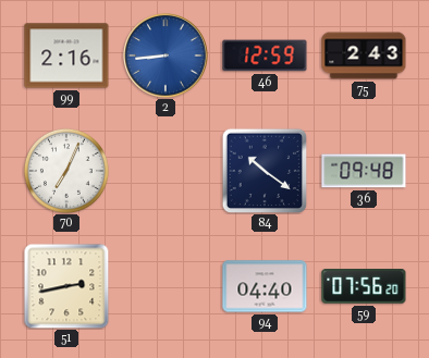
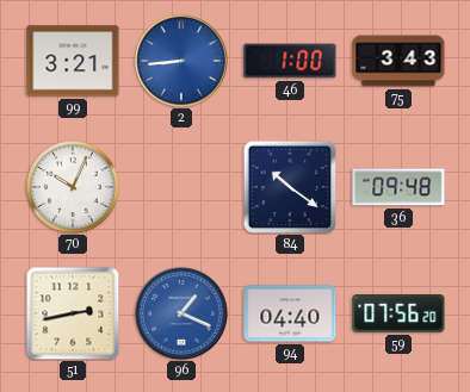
99: 2:16 -> 3:21
46: 12:59 -> 1:00
75: 2:43 -> 3:43
70: 7:04 -> 10:04
96: none -> 1:19
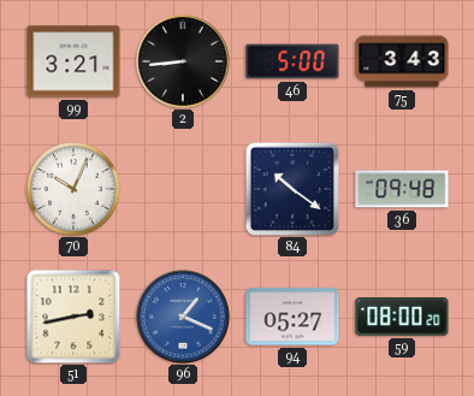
2 dial: blue -> black
46: 1:00 -> 5:00
94: 04:40 -> 05:27
59: 07:56 -> 08:00
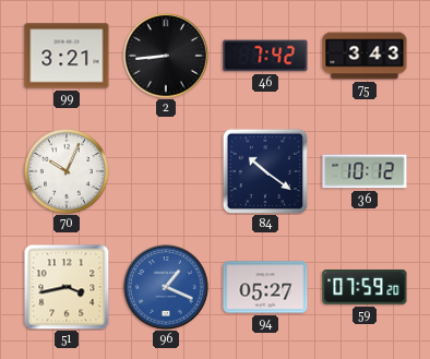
46: 5:00 -> 7:42
36: 09:48 -> 10:12
51: 2:43 -> 3:43
59: 08:00 -> 07:59
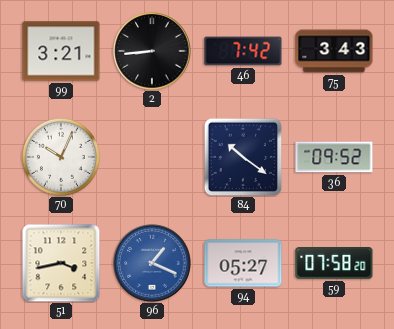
36: 10:12 -> 09:52
59: 07:59 -> 07:58
